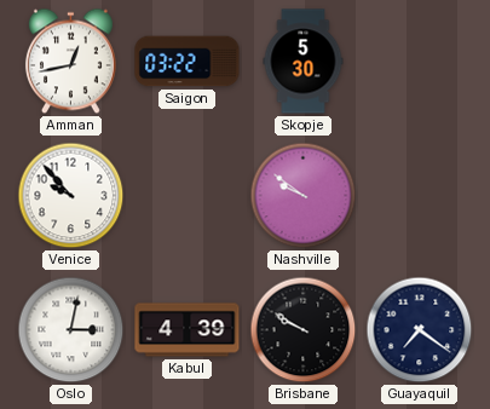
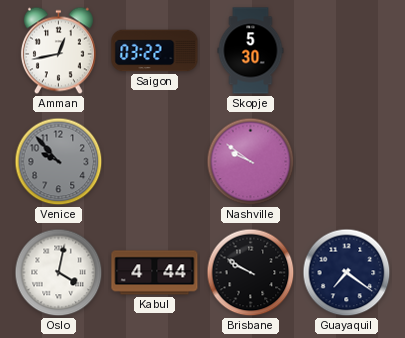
Venice dial: white -> grey
Oslo: 3:02 -> 4:02
Kabul: 4:39 -> 4:44
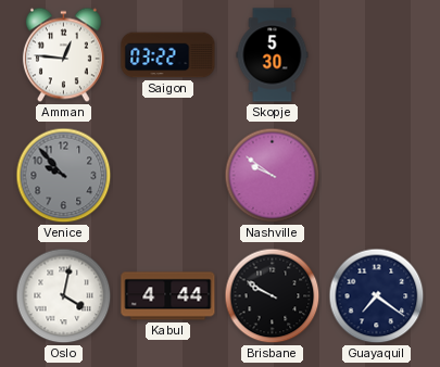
Amman: 12:43 -> 12:46
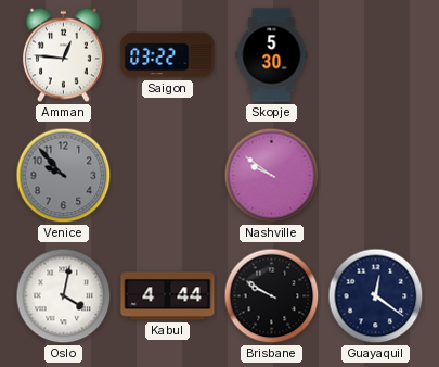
Guayaquil: 7:21 -> 12:21
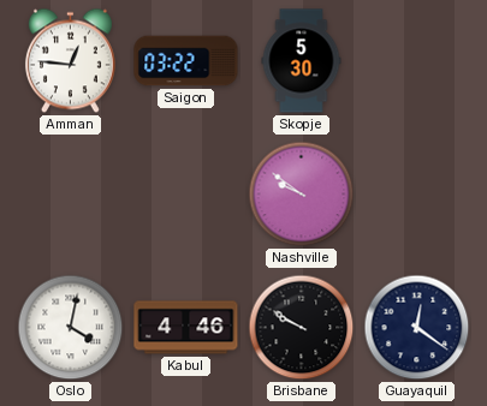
Venice: 9:53 -> none
Kabul: 4:44 -> 4:46
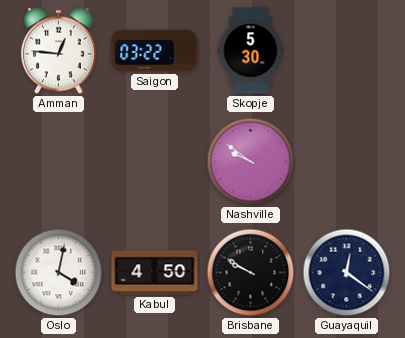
Kabul: 4:46 -> 4:50
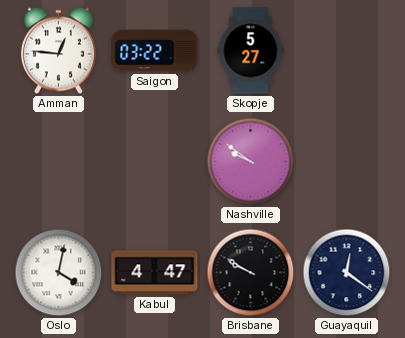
Skopje: 5:30 -> 5:27
Kabul: 4:50 -> 4:47
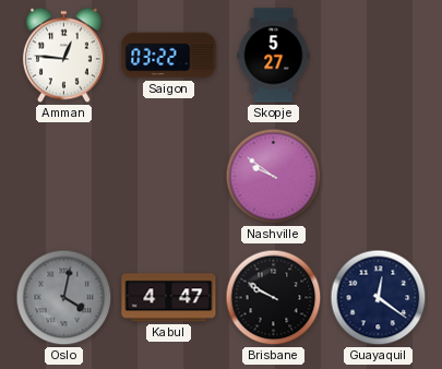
Oslo dial: white -> grey
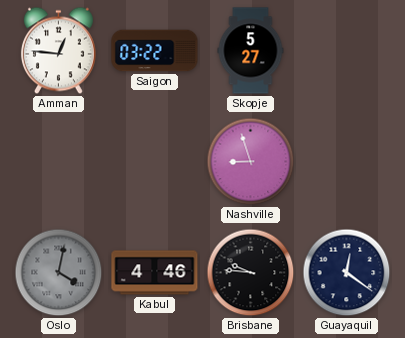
Nashville: 9:51 -> 8:57
Kabul: 4:47 -> 4:46
Brisbane: 9:50 -> 9:46
